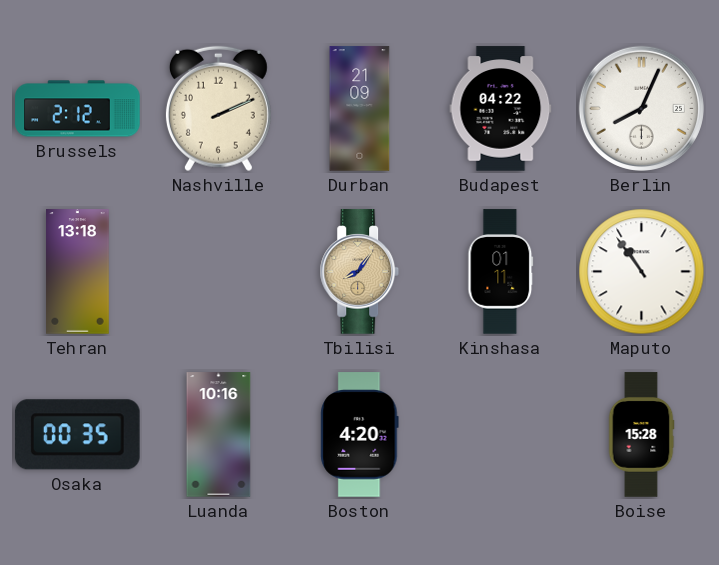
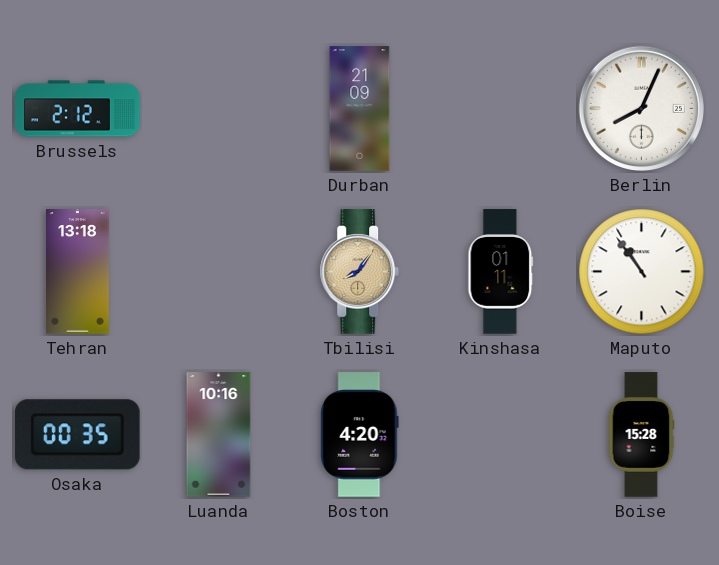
Nashville: 2:11 -> none
Budapest: 04:22 -> none
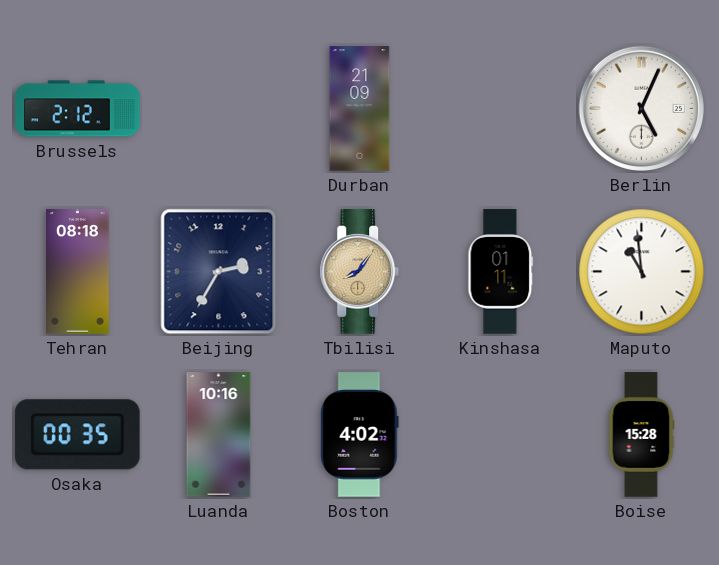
Berlin: 8:04 -> 5:04
Tehran: 13:18 -> 08:18
Beijing: none -> 2:35
Maputo: 10:54 -> 10:59
Boston: 4:20 -> 4:02
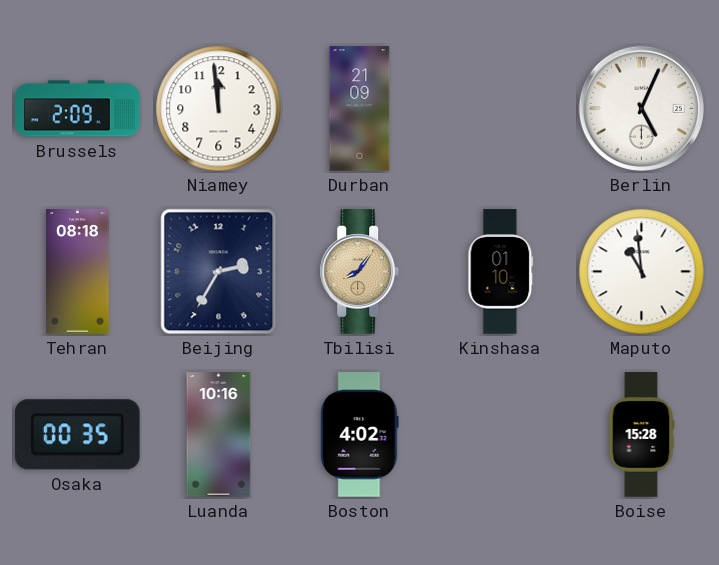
Brussels: 2:12 -> 2:09
Niamey: none -> 11:59
Kinshasa: 01:11 -> 01:10
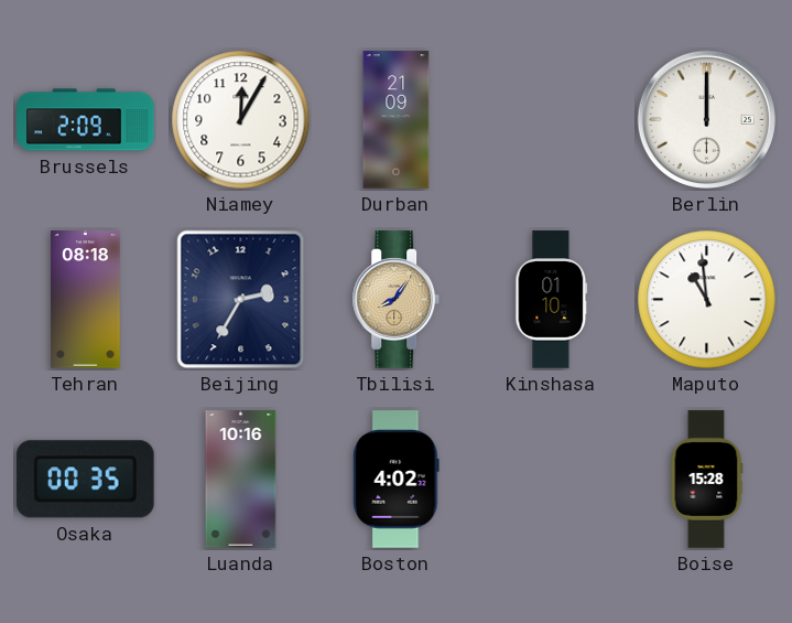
Niamey: 11:59 -> 12:05
Berlin: 5:04 -> 12:00
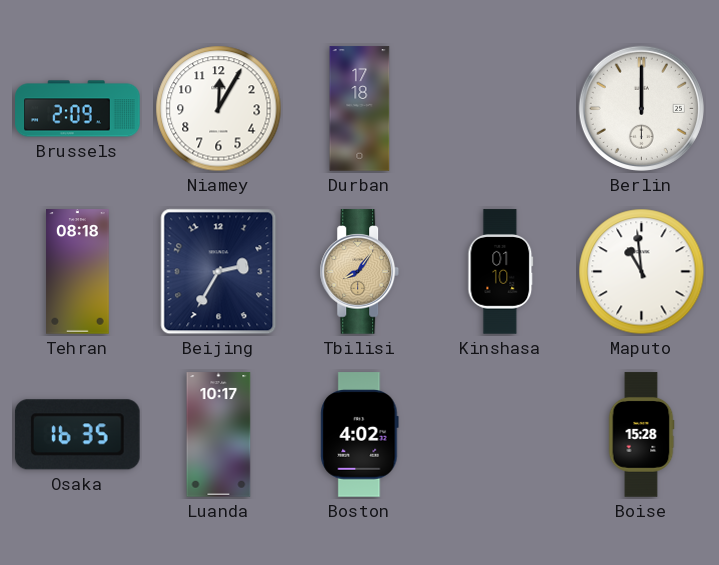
Durban: 21:09 -> 17:18
Osaka: 00:35 -> 16:35
Luanda: 10:16 -> 10:17
